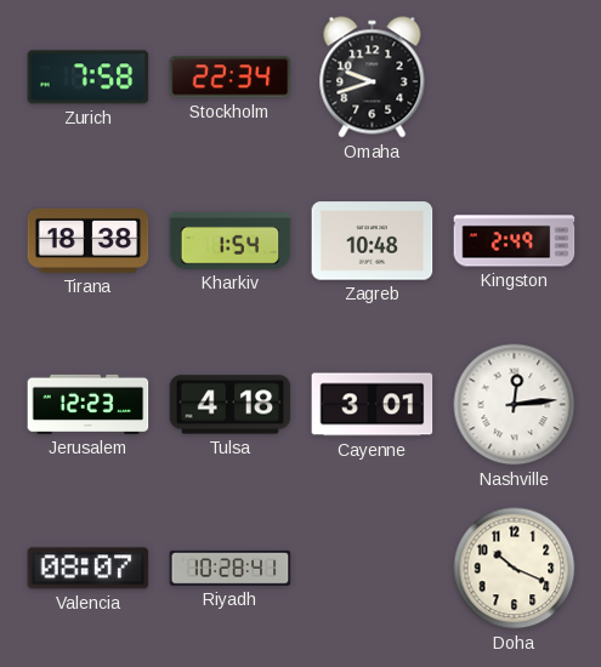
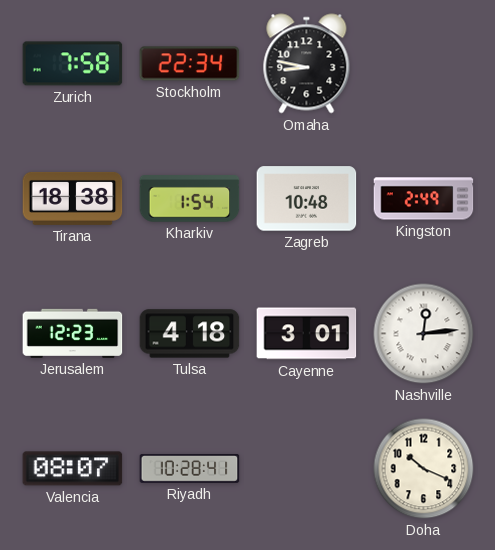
Omaha: 9:42 -> 8:47
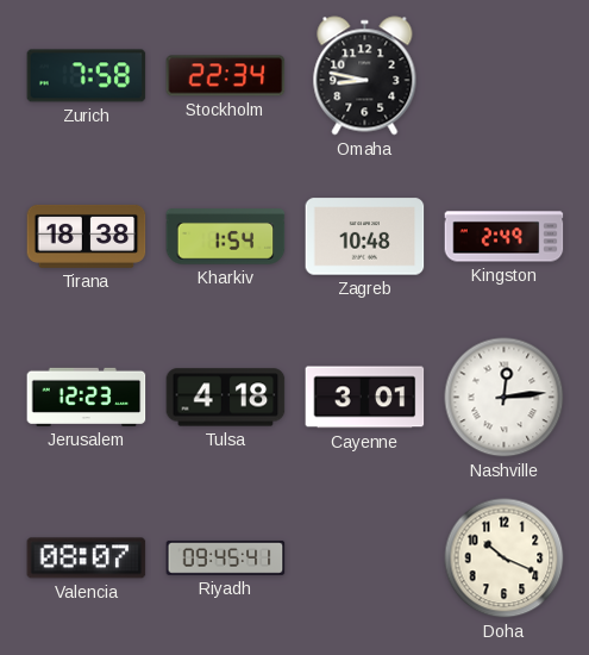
Riyadh: 10:28 -> 09:45
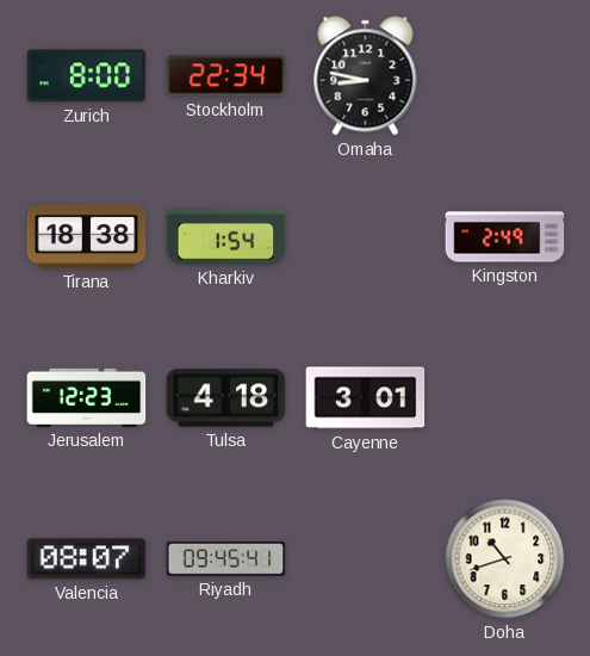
Zurich: 7:58 -> 8:00
Zagreb: 10:48 -> none
Nashville: 12:14 -> none
Doha: 10:19 -> 10:42
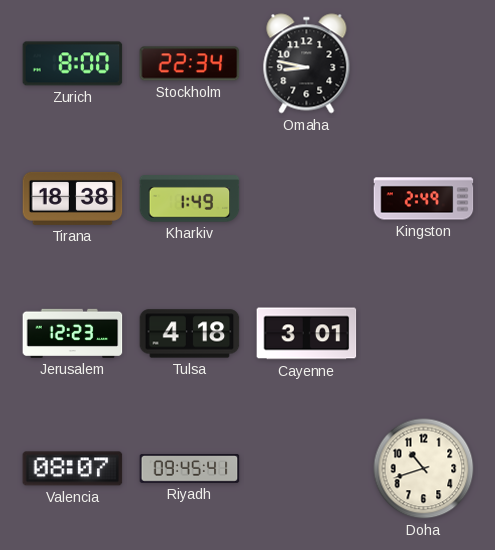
Kharkiv: 1:54 -> 1:49
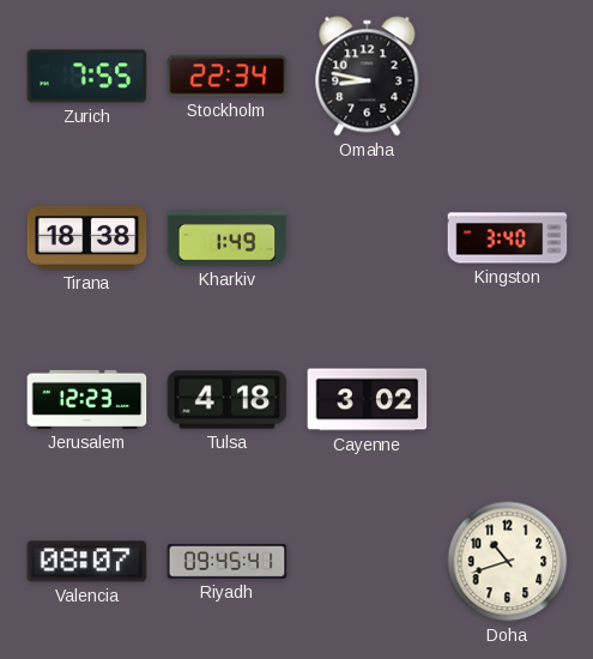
Zurich: 8:00 -> 7:55
Kingston: 2:49 -> 3:40
Cayenne: 3:01 -> 3:02
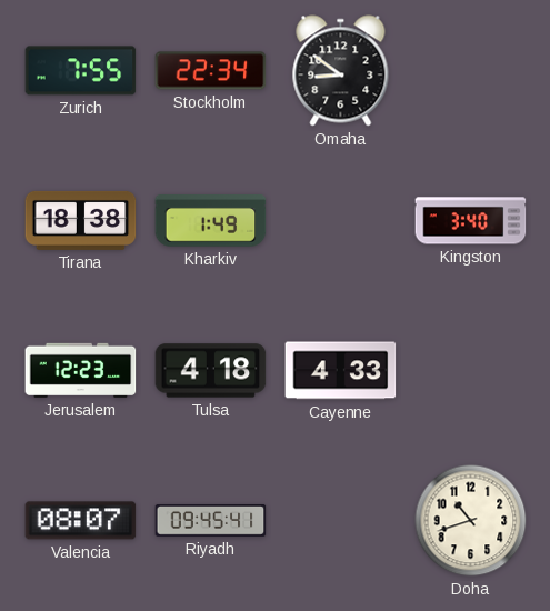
Omaha: 8:47 -> 8:51
Cayenne: 3:02 -> 4:33
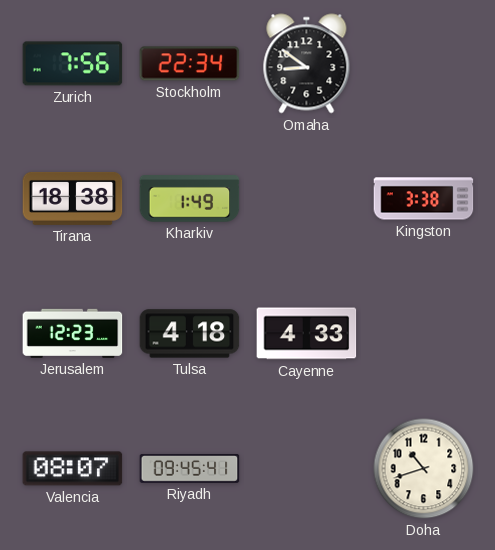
Zurich: 7:55 -> 7:56
Kingston: 3:40 -> 3:38
